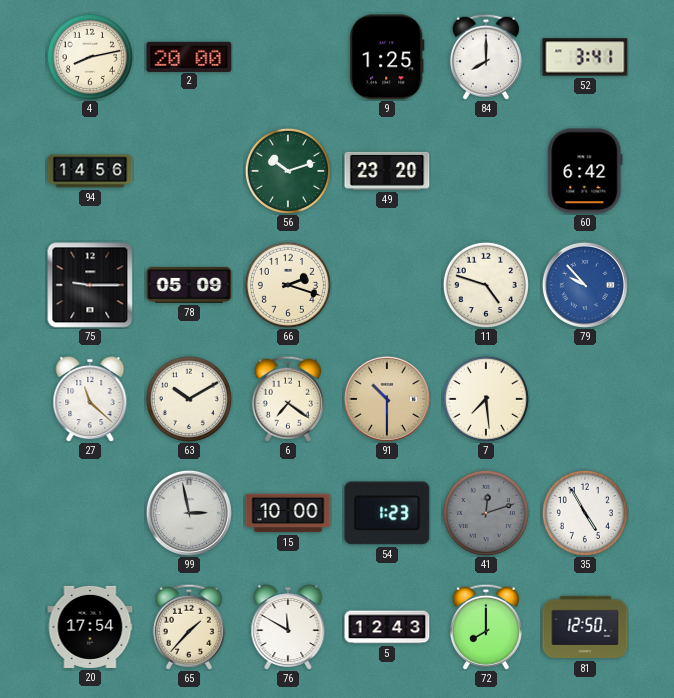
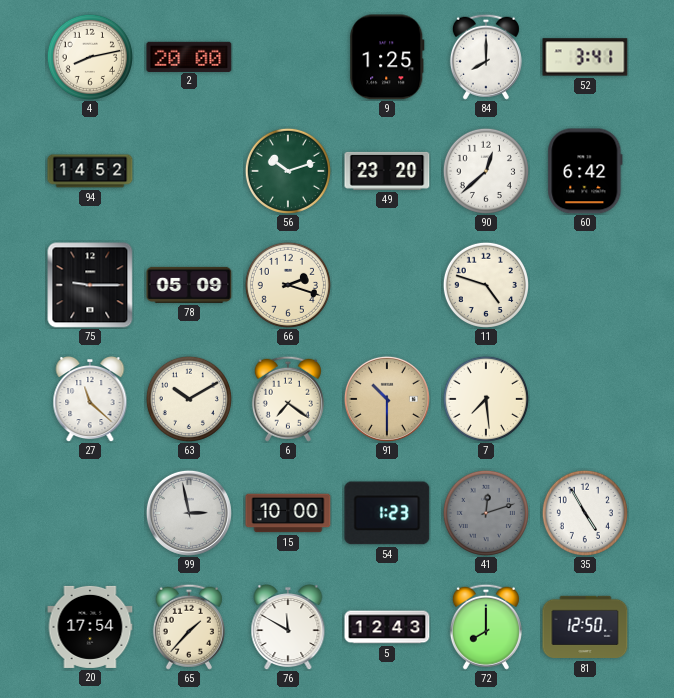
94: 14:56 -> 14:52
90: none -> 12:38
79: 9:53 -> none
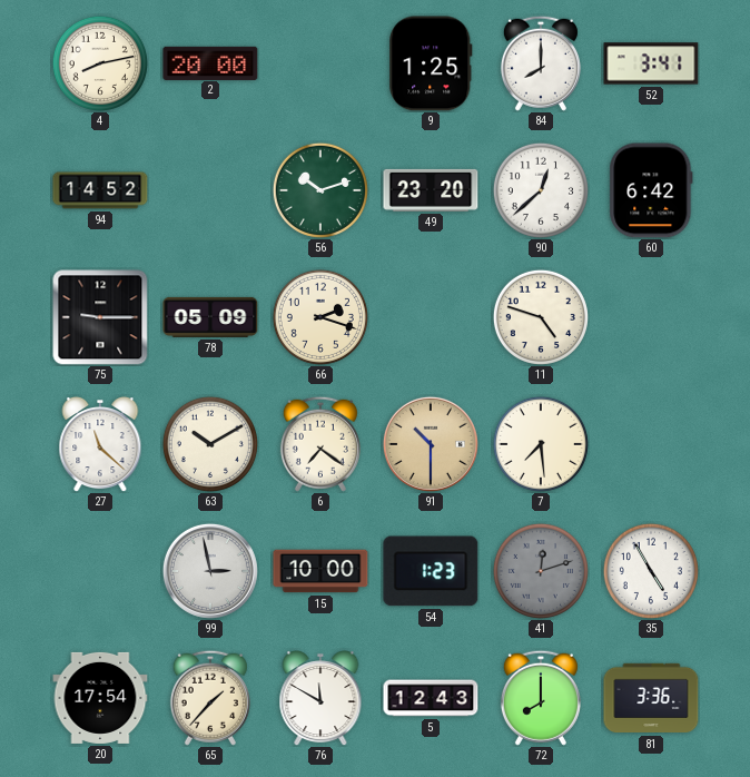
81: 12:50 -> 3:36
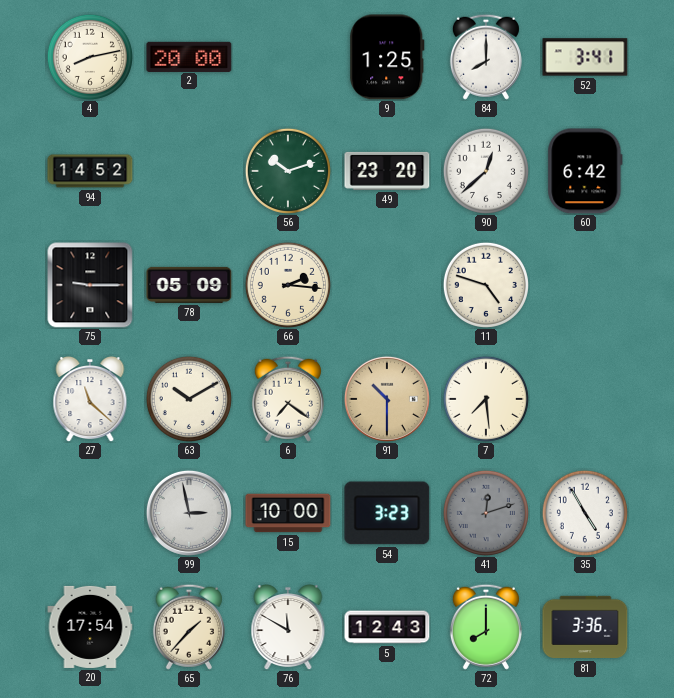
66: 2:18 -> 2:16
54: 1:23 -> 3:23
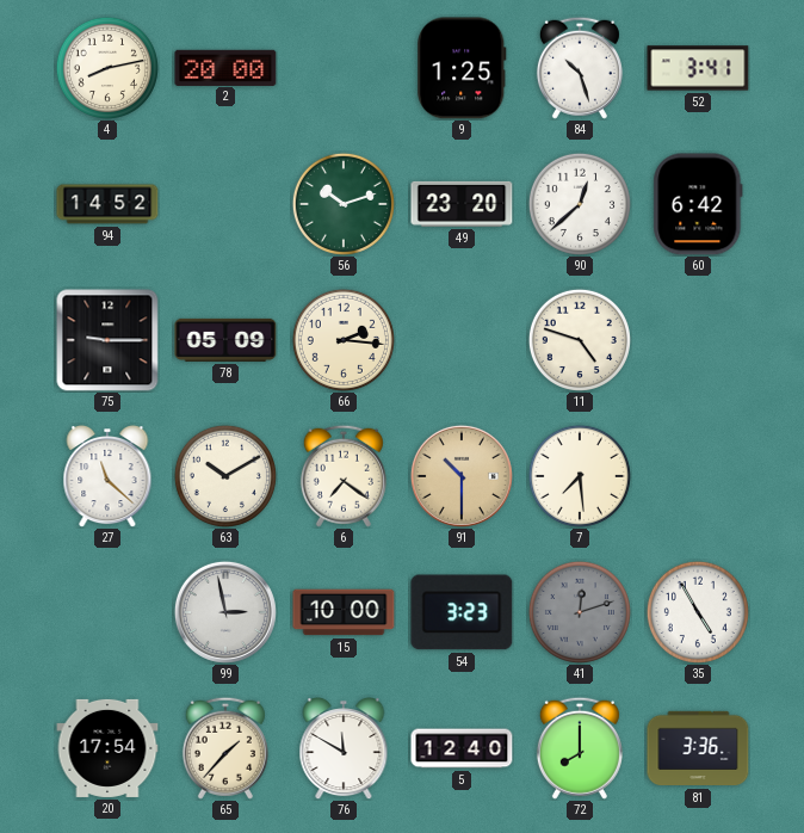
84: 8:00 -> 10:27
5: 12:43 -> 12:40
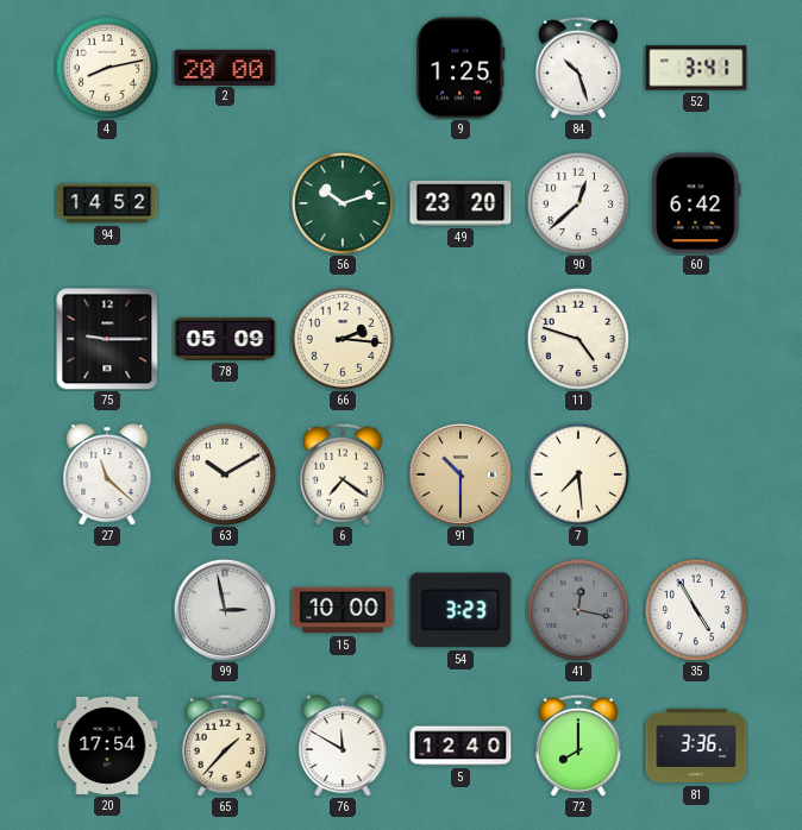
41: 12:12 -> 12:17
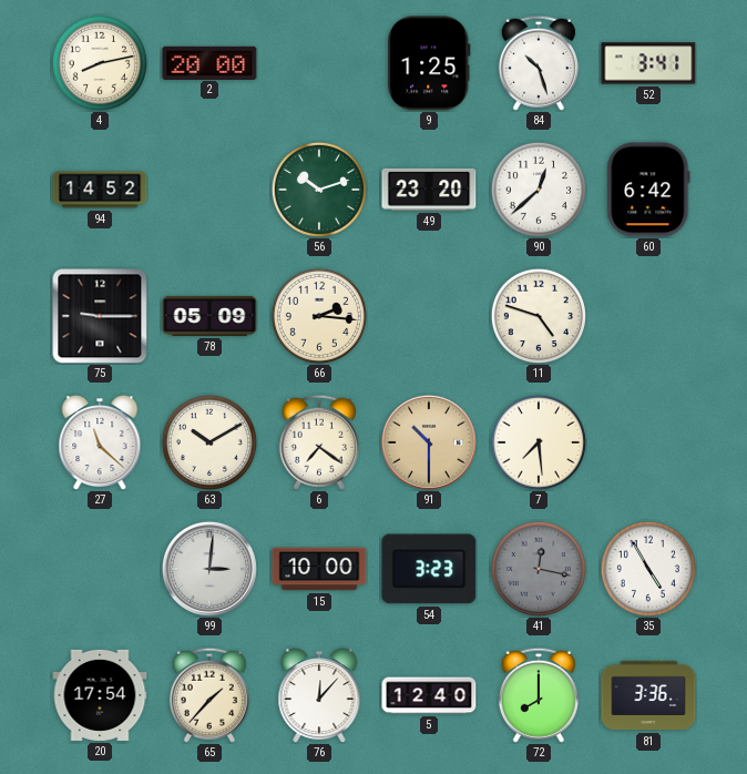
99: 2:58 -> 3:01
76: 11:50 -> 12:07
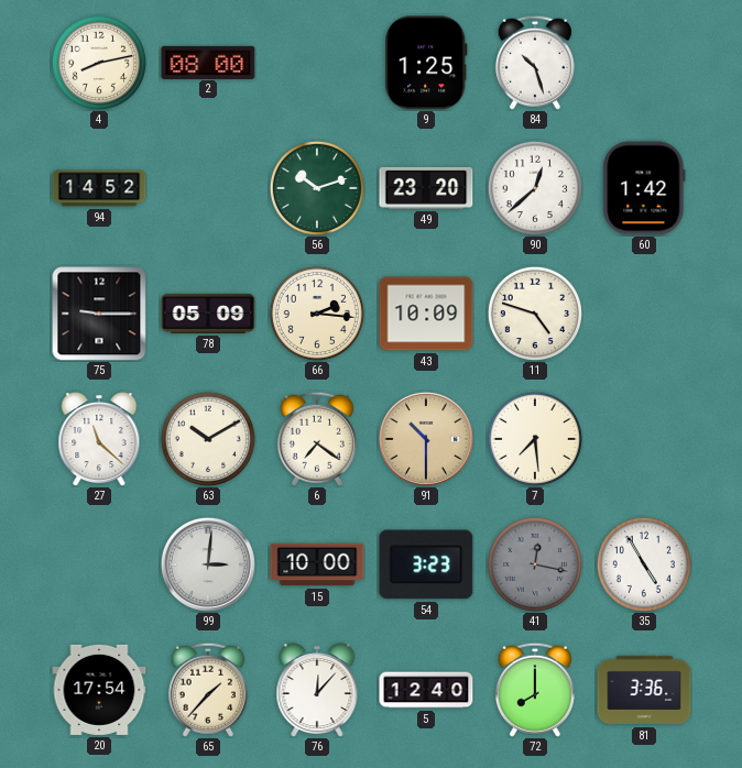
2: 20:00 -> 08:00
52: 3:41 -> none
60: 6:42 -> 1:42
43: none -> 10:09
